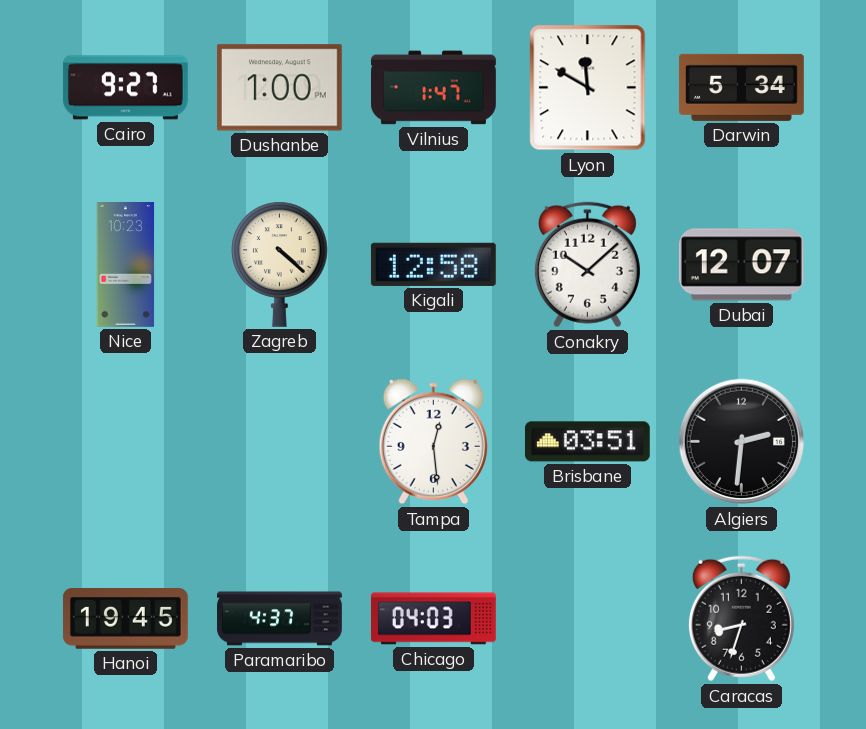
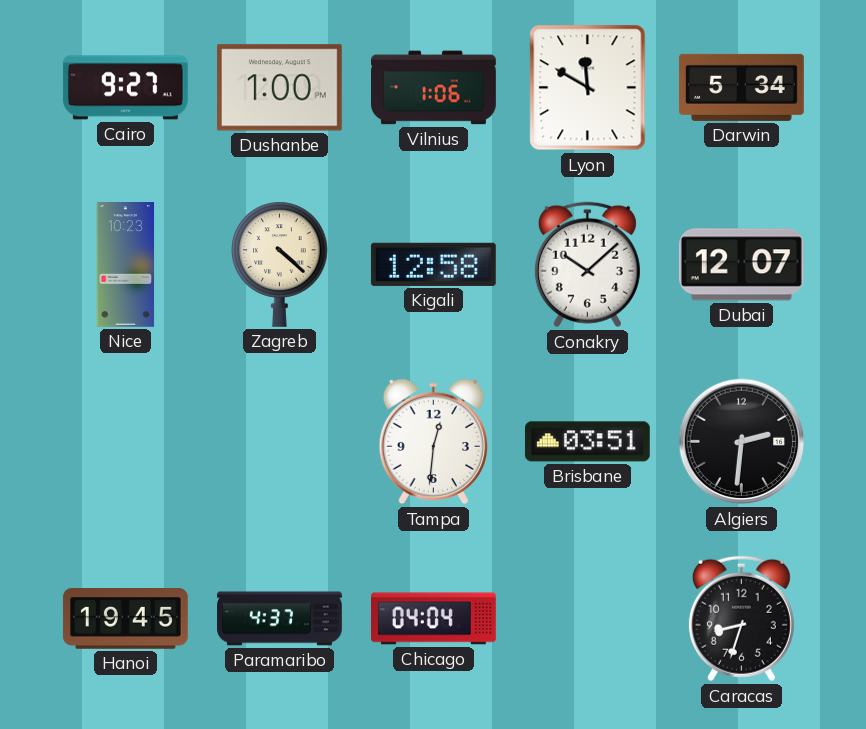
Vilnius: 1:47 -> 1:06
Tampa: 12:29 -> 12:31
Chicago: 04:03 -> 04:04
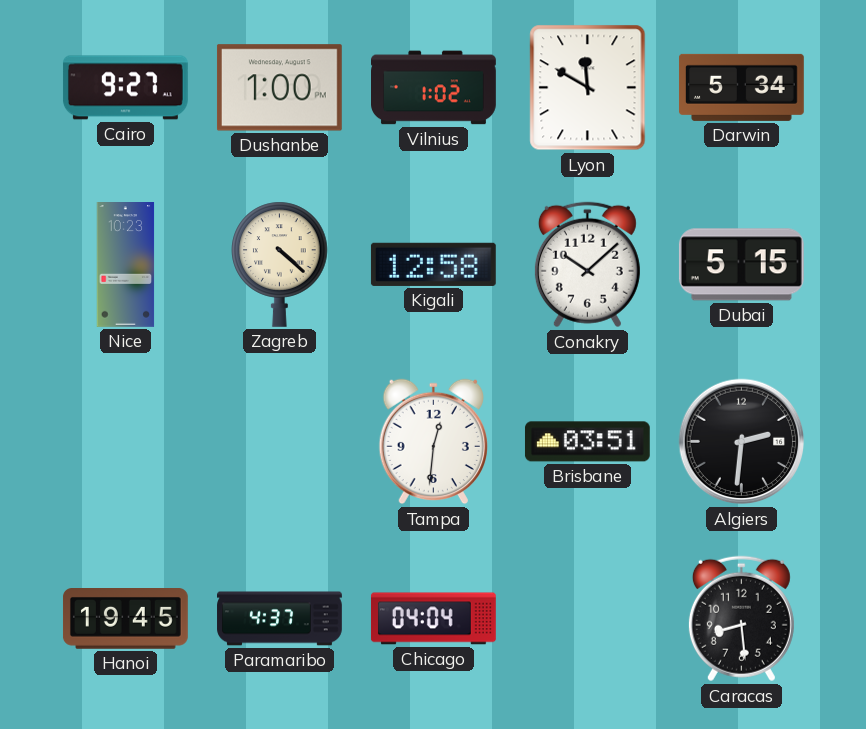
Vilnius: 1:06 -> 1:02
Dubai: 12:07 -> 5:15
Caracas: 8:33 -> 8:29
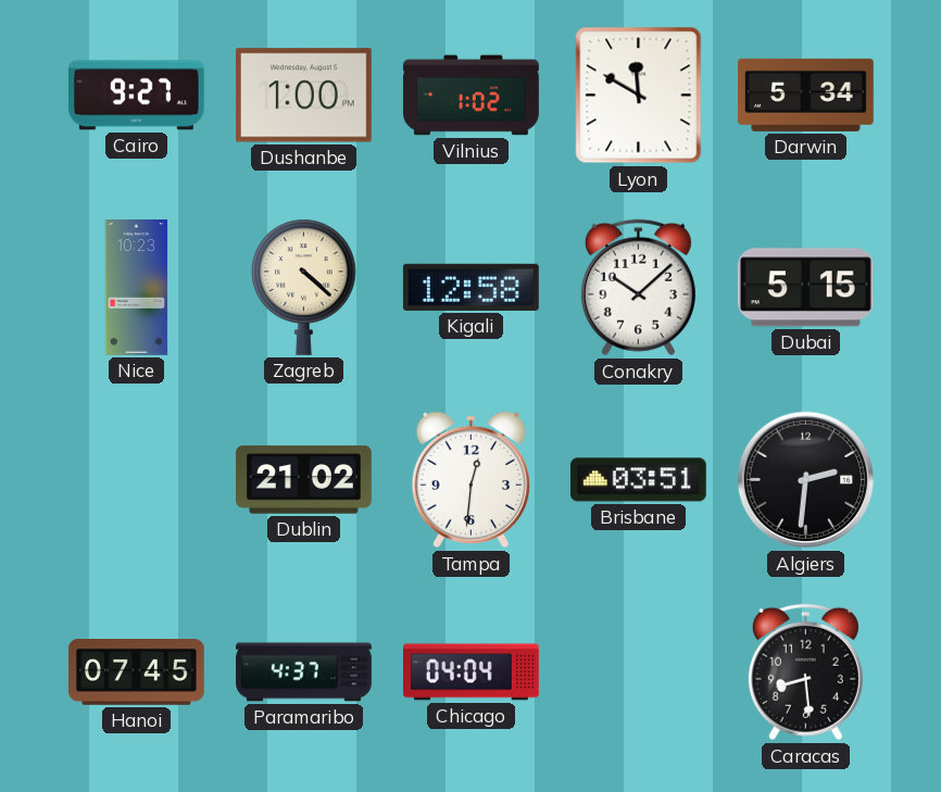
Dublin: none -> 21:02
Hanoi: 19:45 -> 07:45
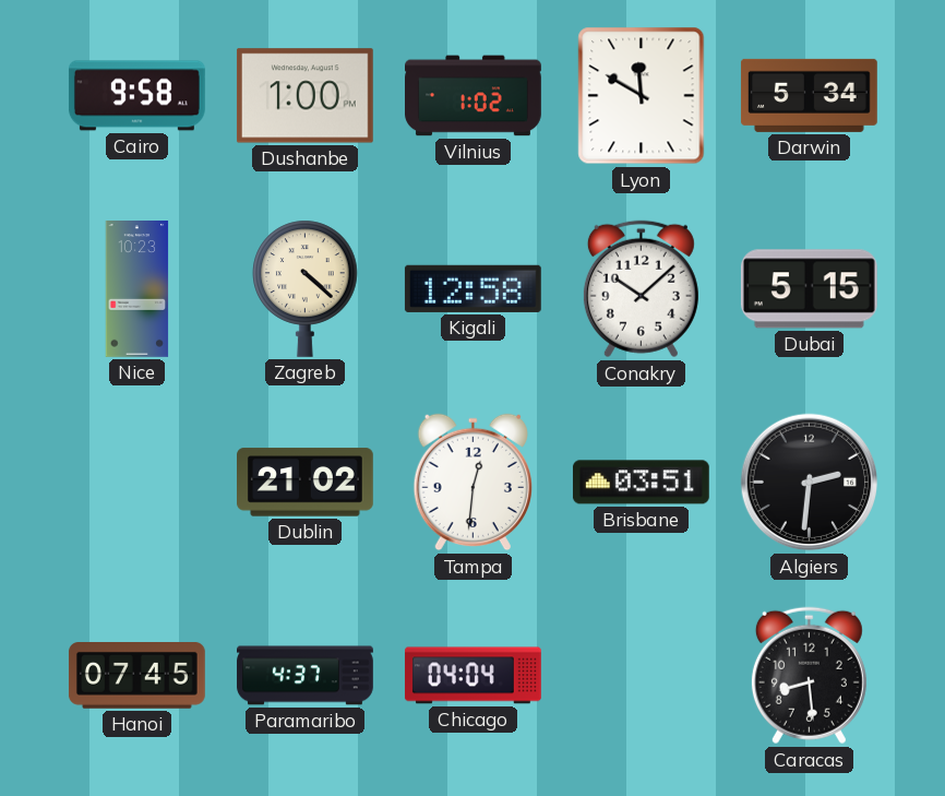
Cairo: 9:27 -> 9:58
